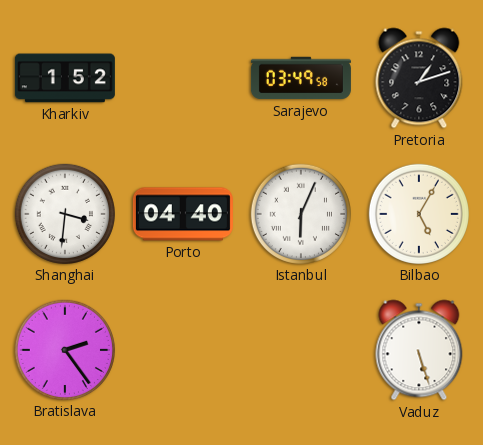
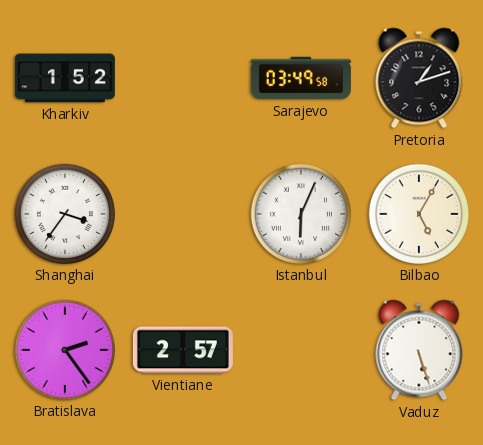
Shanghai: 3:31 -> 3:36
Porto: 04:40 -> none
Vientiane: none -> 2:57
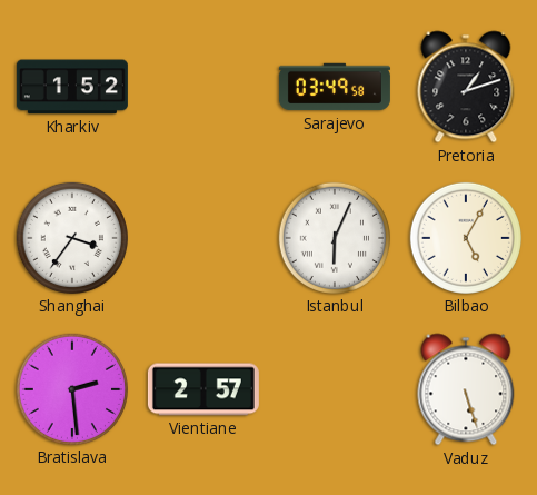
Bratislava: 2:24 -> 2:29
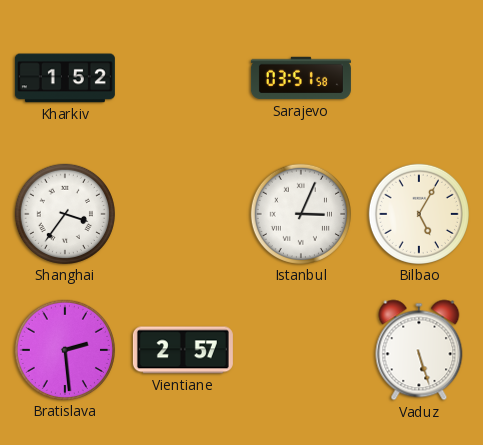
Sarajevo: 03:49 -> 03:51
Pretoria: 1:12 -> none
Istanbul: 6:04 -> 3:04
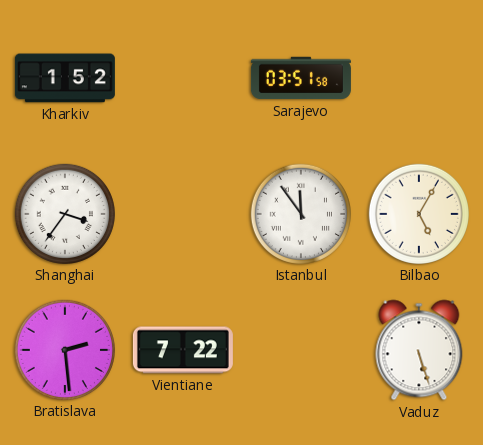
Istanbul: 3:04 -> 11:54
Vientiane: 2:57 -> 7:22
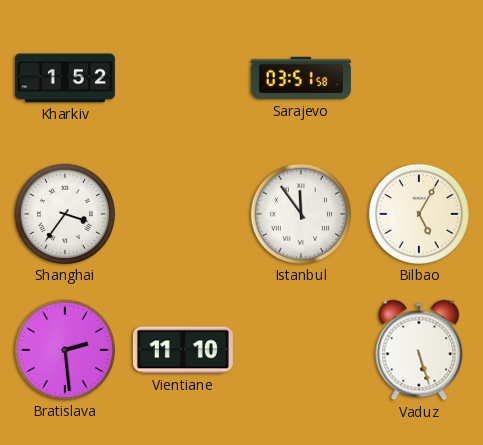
Vientiane: 7:22 -> 11:10
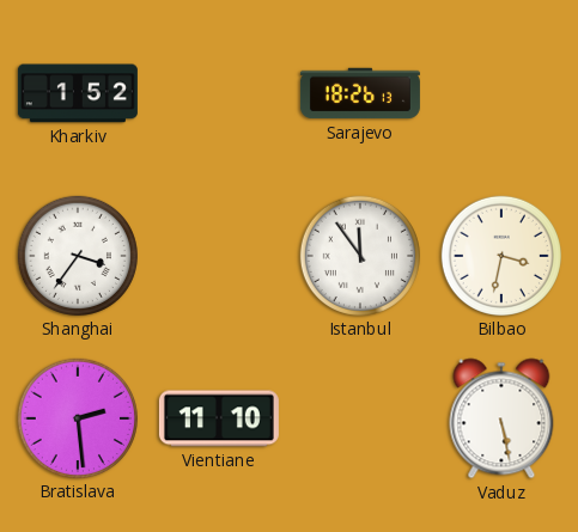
Sarajevo: 03:51 -> 18:26
Bilbao: 5:05 -> 3:32
Vaduz: 5:27 -> 5:28
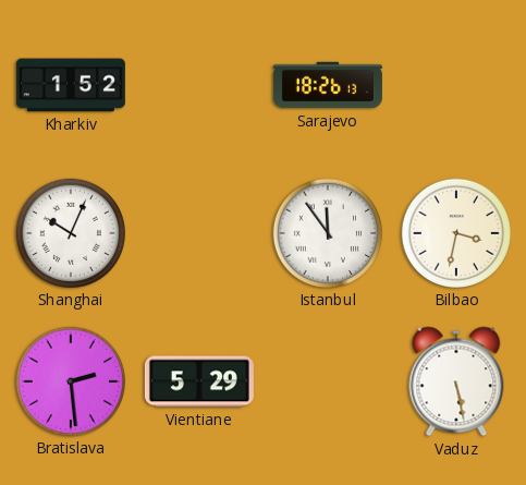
Shanghai: 3:36 -> 10:04
Vientiane: 11:10 -> 5:29
